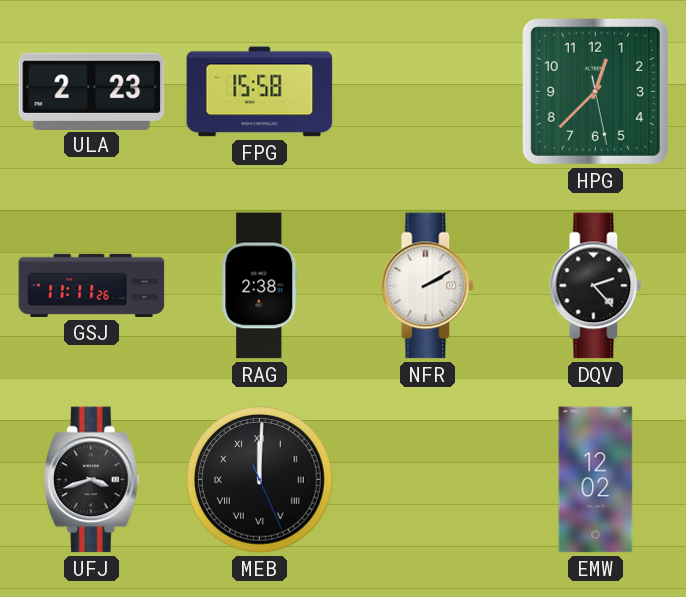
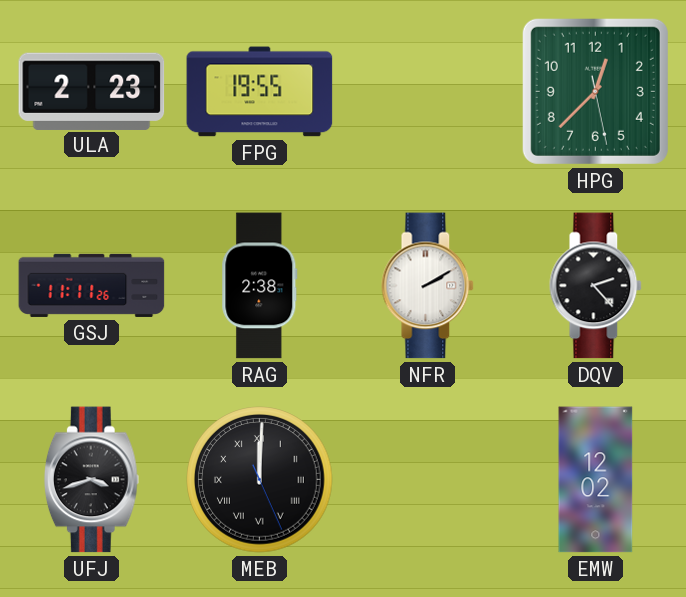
FPG: 15:58 -> 19:55
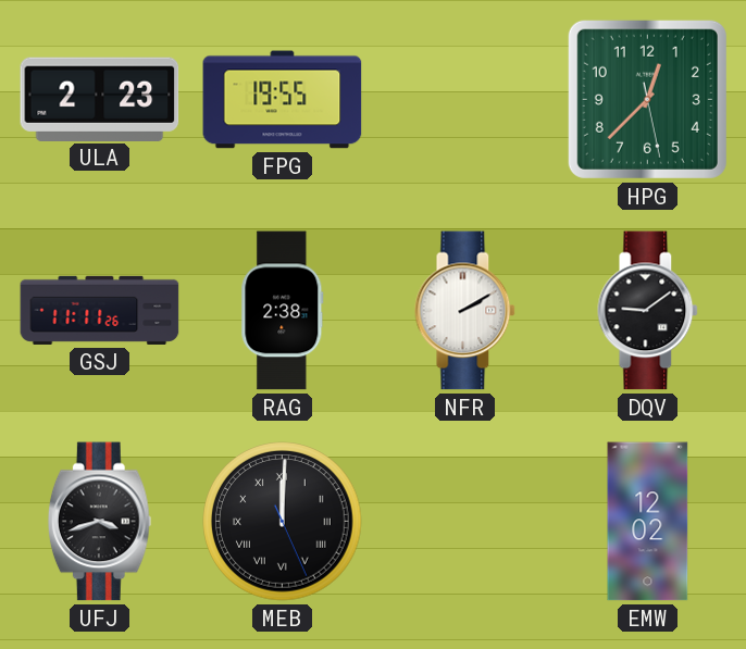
DQV: 2:23 -> 9:09
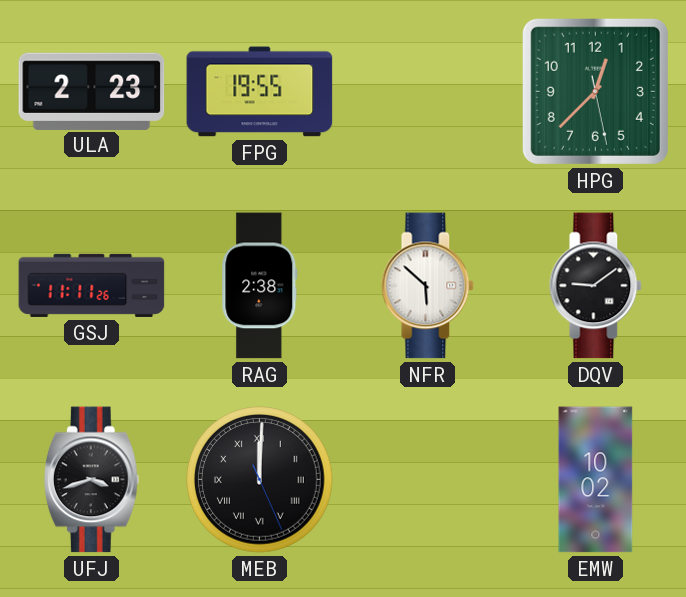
NFR: 2:10 -> 5:52
EMW: 12:02 -> 10:02
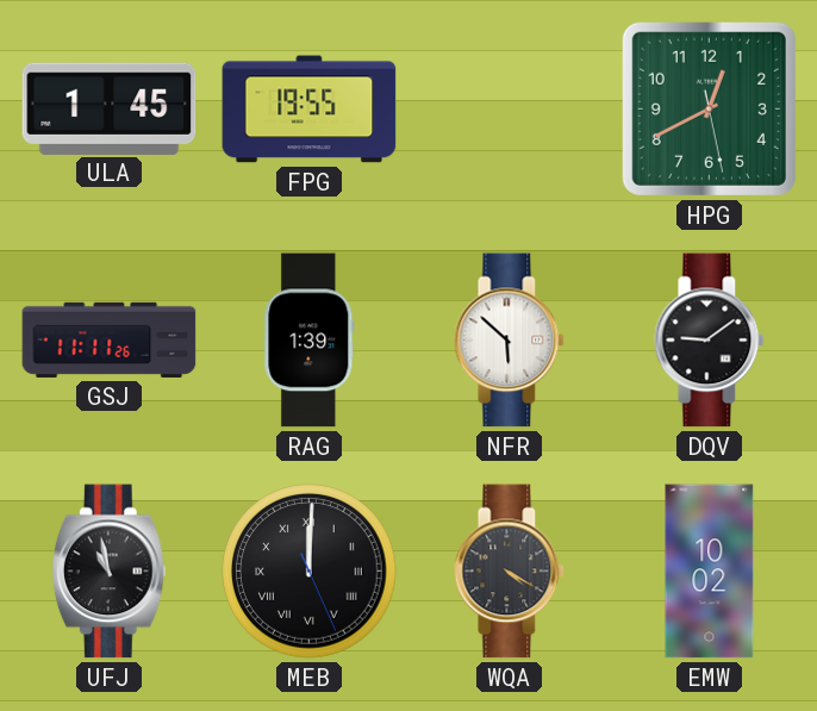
ULA: 2:23 -> 1:45
HPG: 12:37 -> 12:40
RAG: 2:38 -> 1:39
UFJ: 3:42 -> 10:58
WQA: none -> 4:20
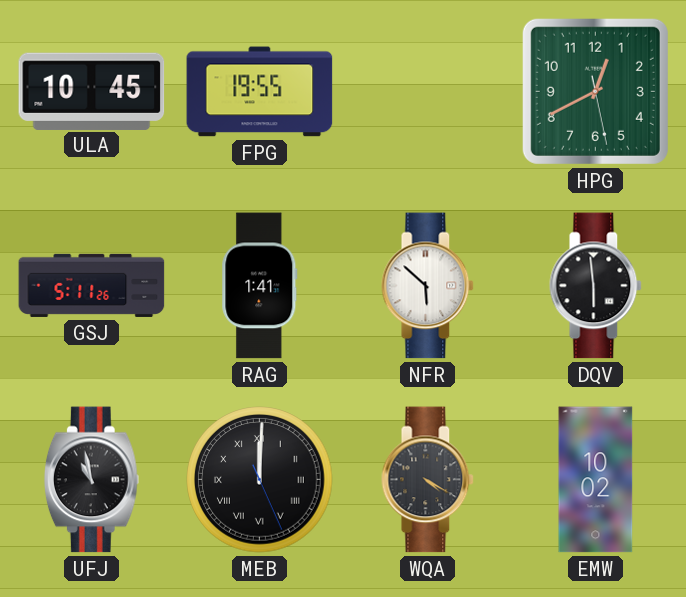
ULA: 1:45 -> 10:45
GSJ: 11:11 -> 5:11
RAG: 1:39 -> 1:41
DQV: 9:09 -> 5:59
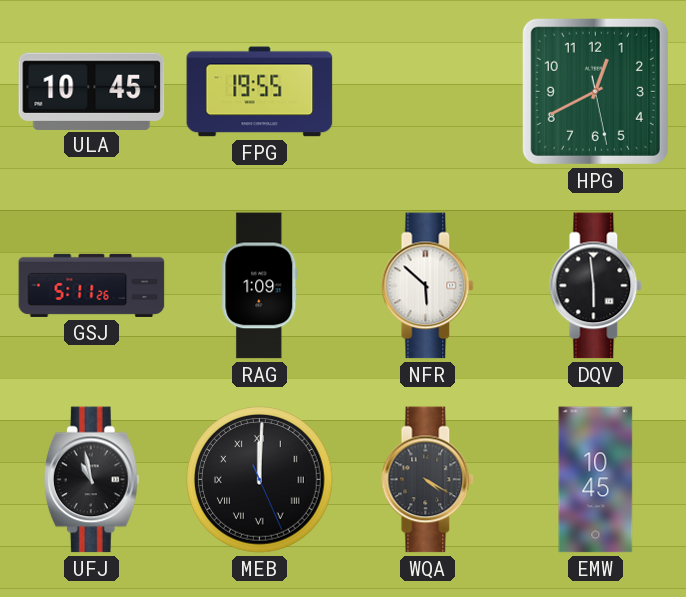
RAG: 1:41 -> 1:09
EMW: 10:02 -> 10:45
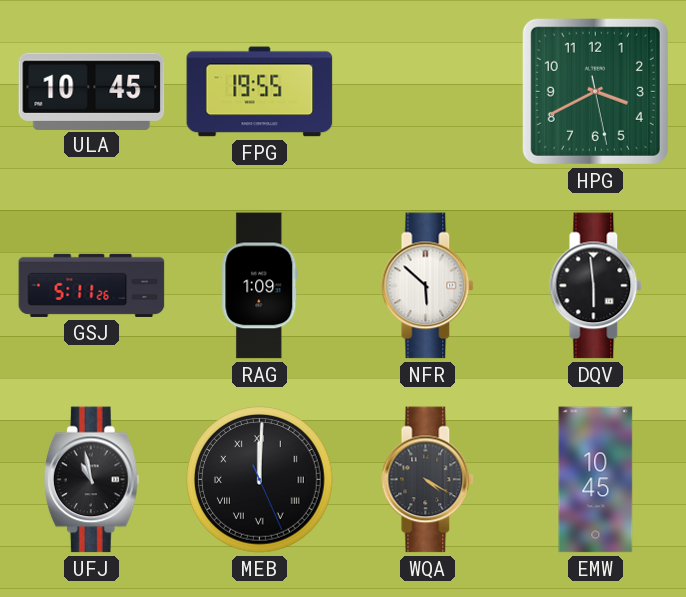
HPG: 12:40 -> 3:40
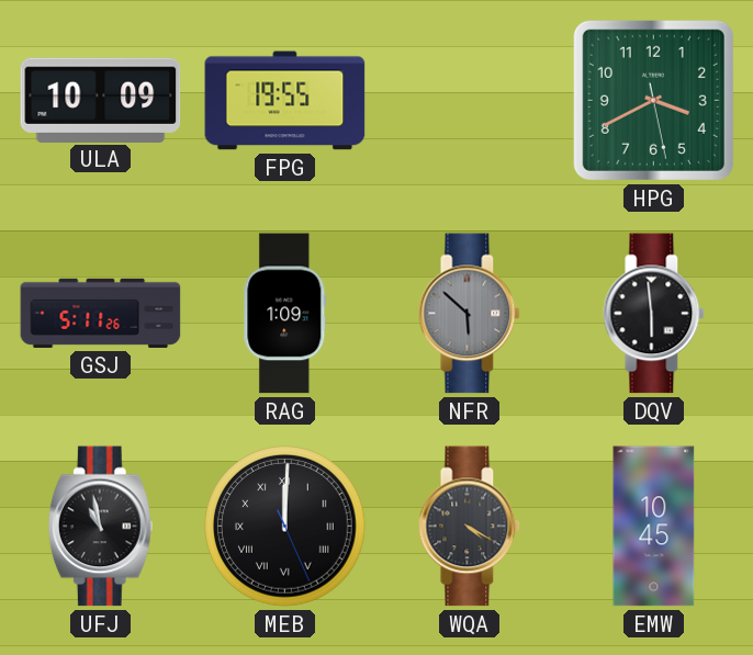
ULA: 10:45 -> 10:09
NFR dial: white -> grey
